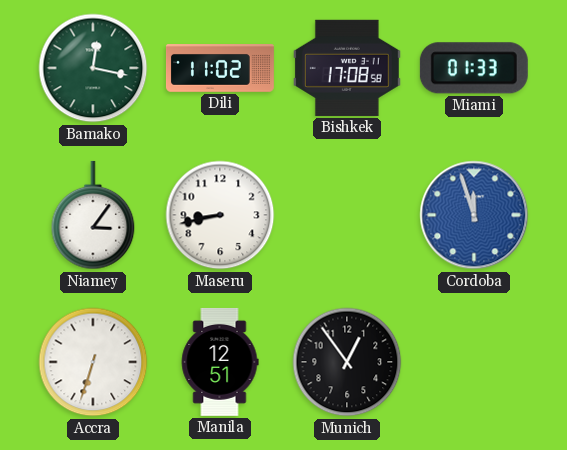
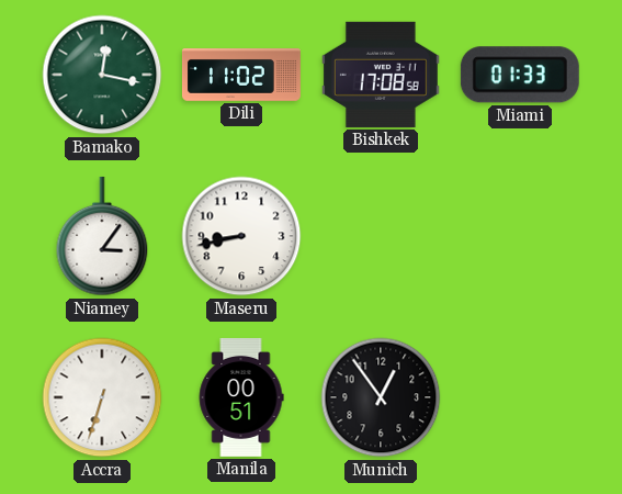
Cordoba: 11:57 -> none
Manila: 12:51 -> 00:51
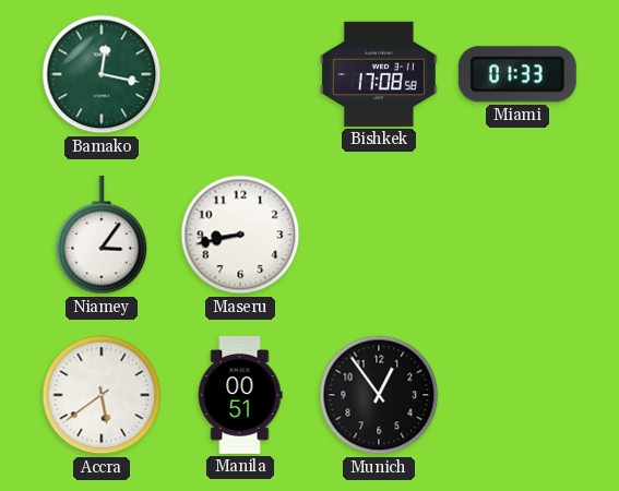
Dili: 11:02 -> none
Accra: 6:33 -> 5:39
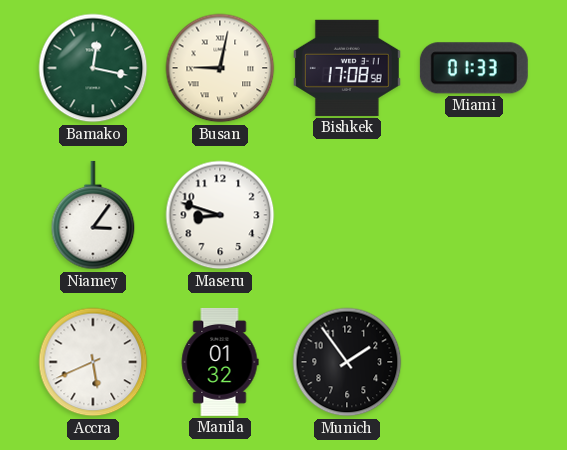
Busan: none -> 9:02
Maseru: 8:43 -> 8:48
Accra: 5:39 -> 5:41
Manila: 00:51 -> 01:32
Munich: 12:54 -> 1:54
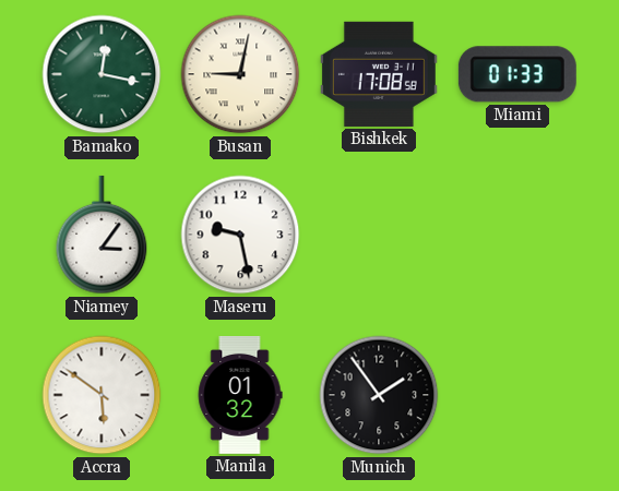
Maseru: 8:48 -> 9:28
Accra: 5:41 -> 5:51
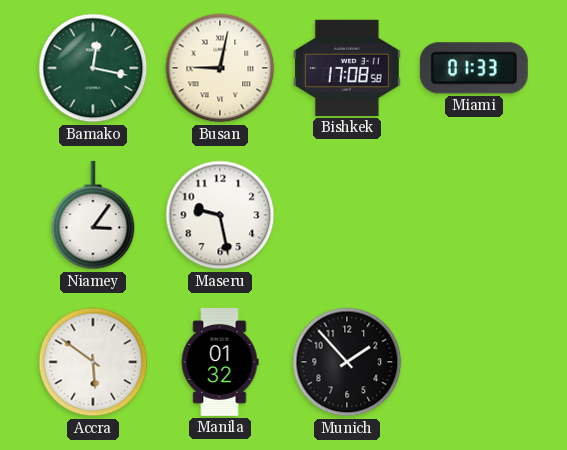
Munich: 1:54 -> 1:53
